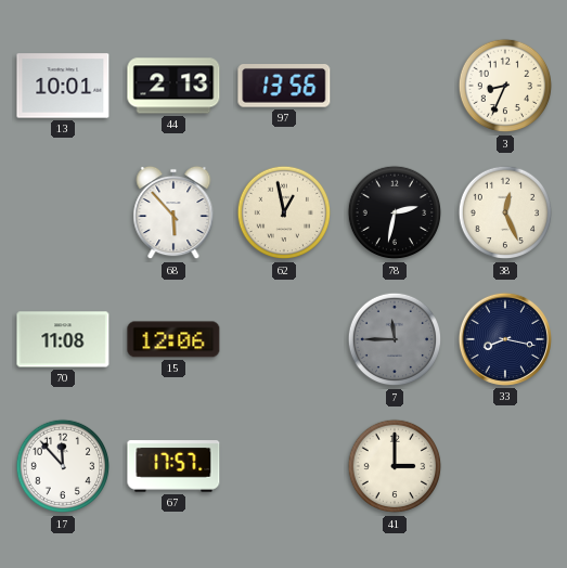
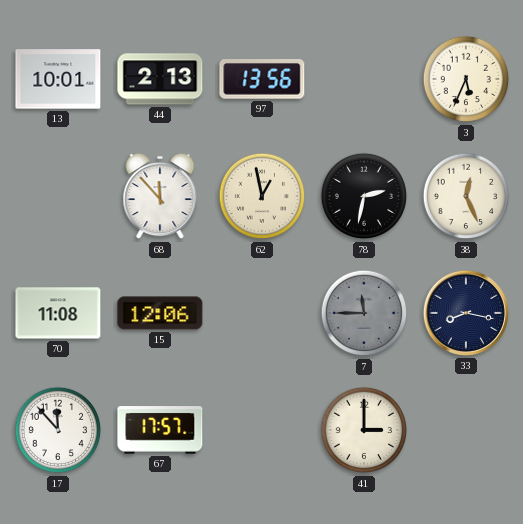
3: 8:34 -> 5:34
68: 5:53 -> 11:53
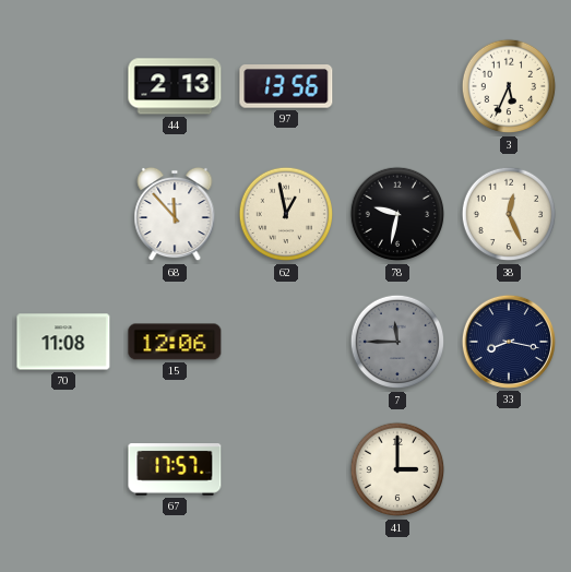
13: 10:01 -> none
78: 2:32 -> 9:32
17: 11:53 -> none
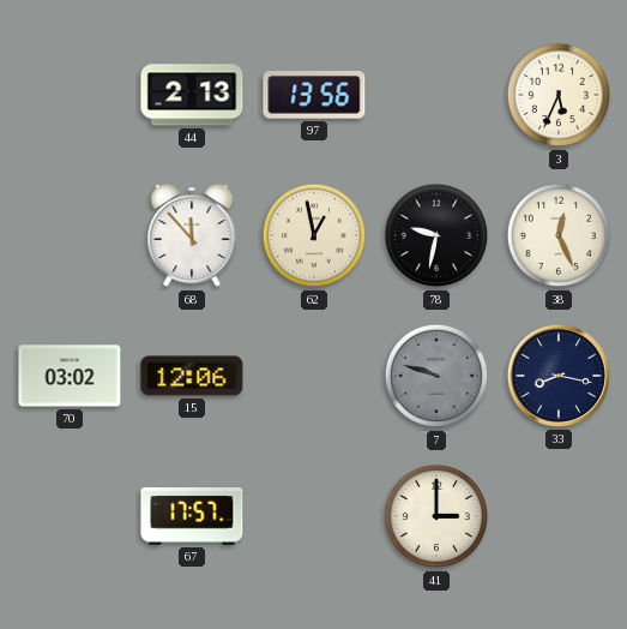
70: 11:08 -> 03:02
7: 11:45 -> 9:48
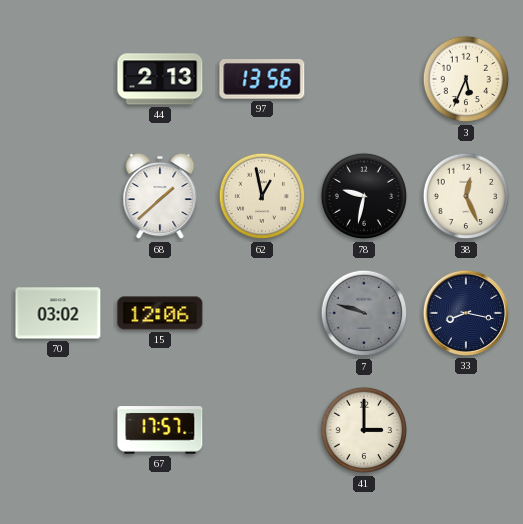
68: 11:53 -> 1:38
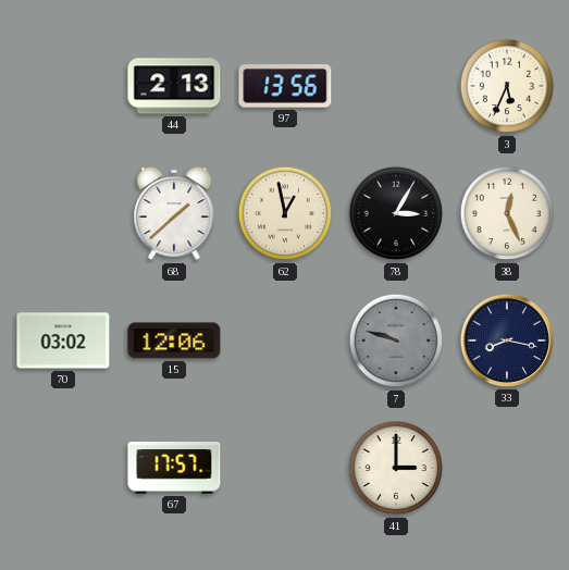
78: 9:32 -> 3:05
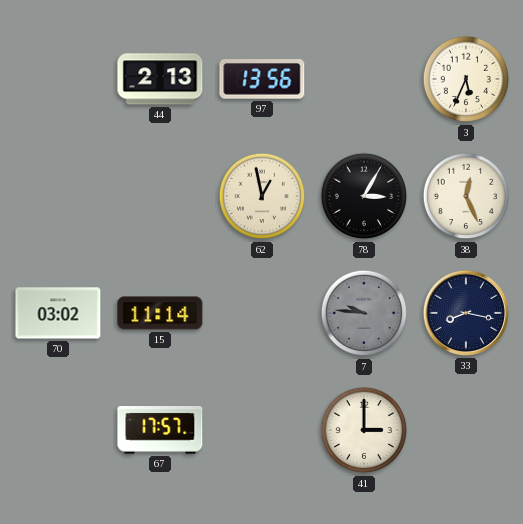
68: 1:38 -> none
15: 12:06 -> 11:14
7: 9:48 -> 9:46
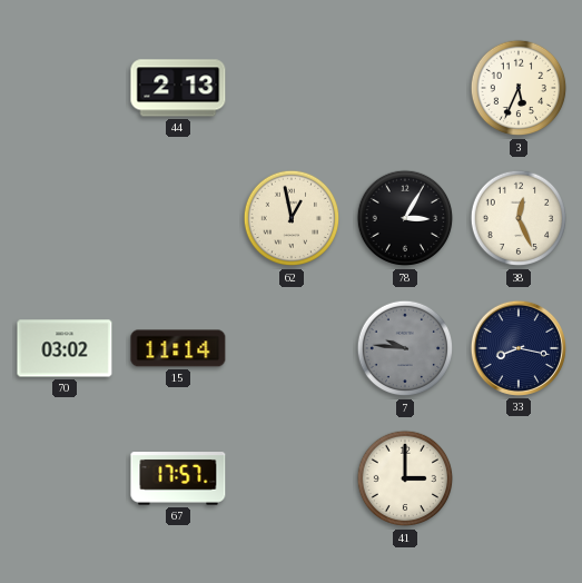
97: 13:56 -> none
